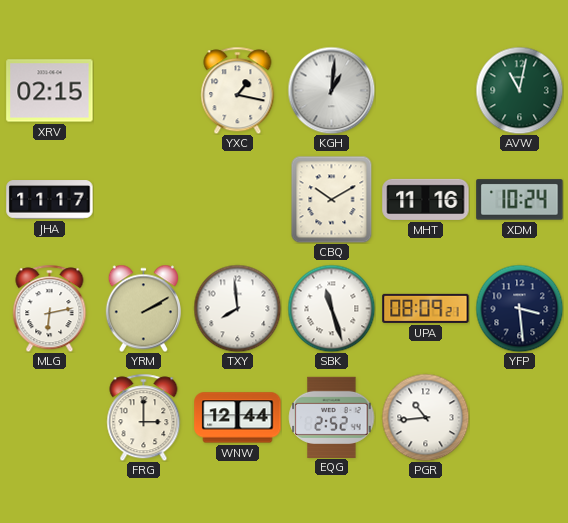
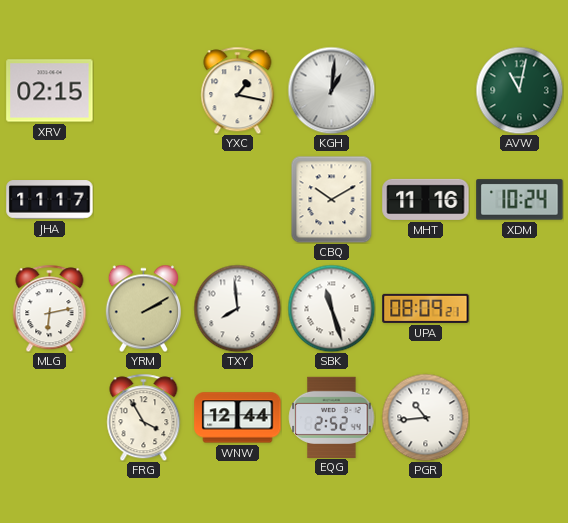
YFP: 3:29 -> none
FRG: 3:00 -> 3:55
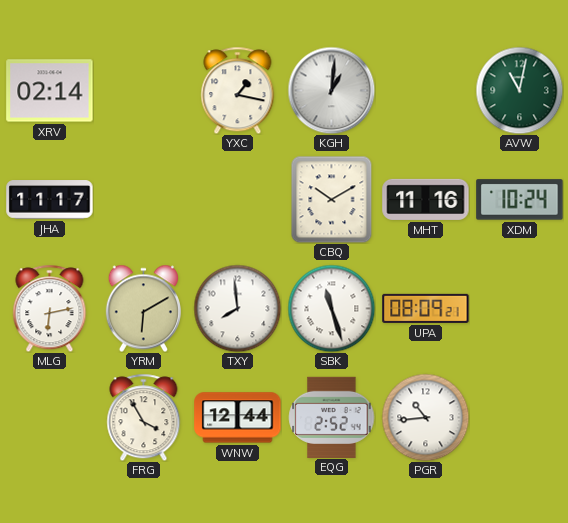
XRV: 02:15 -> 02:14
YRM: 2:10 -> 6:10
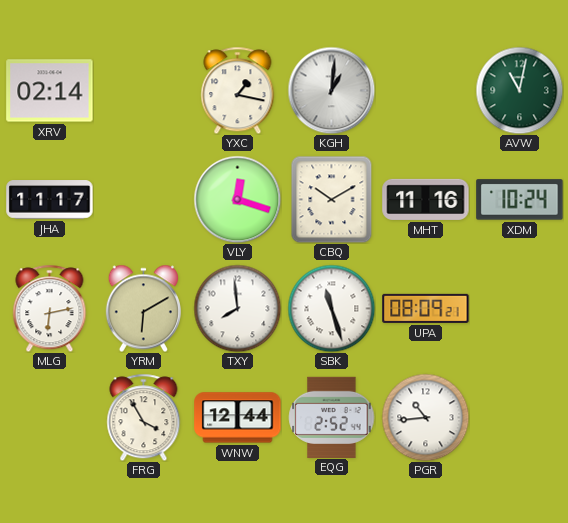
VLY: none -> 12:18
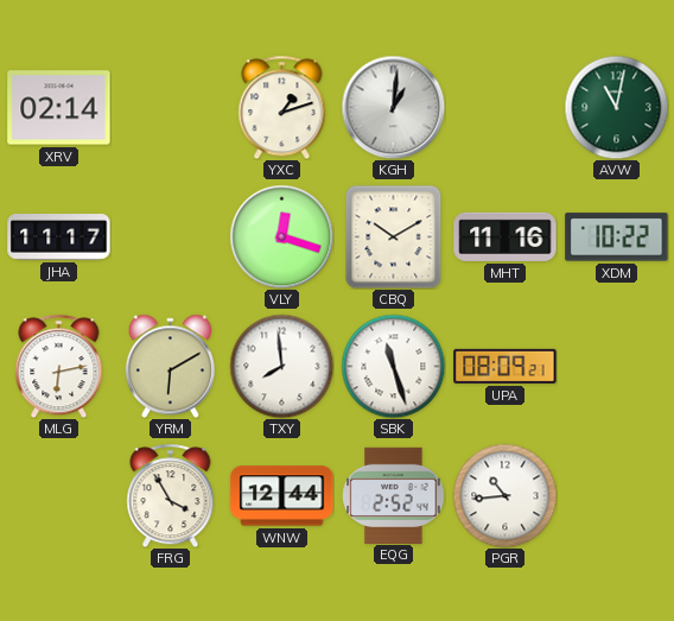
YXC: 1:17 -> 1:12
XDM: 10:24 -> 10:22
